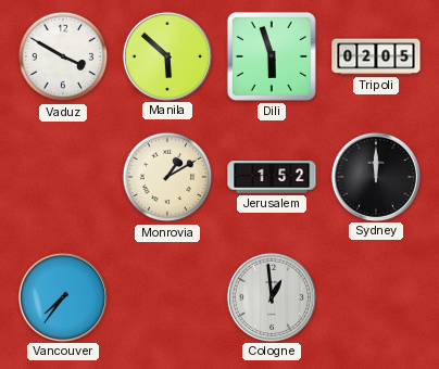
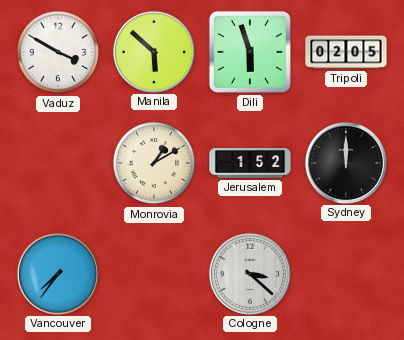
Cologne: 12:59 -> 3:22
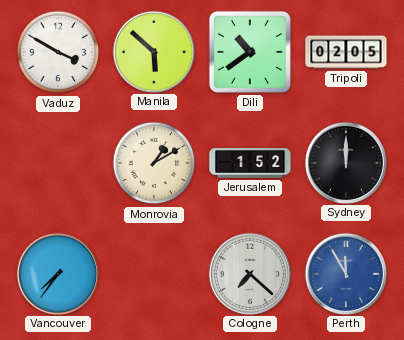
Dili: 5:57 -> 10:39
Cologne: 3:22 -> 7:22
Perth: none -> 11:55
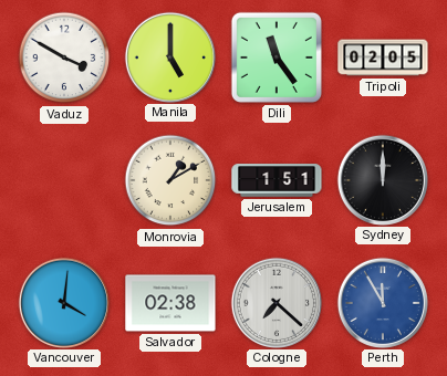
Manila: 5:52 -> 5:00
Dili: 10:39 -> 11:24
Jerusalem: 1:52 -> 1:51
Vancouver: 7:36 -> 4:01
Salvador: none -> 02:38
